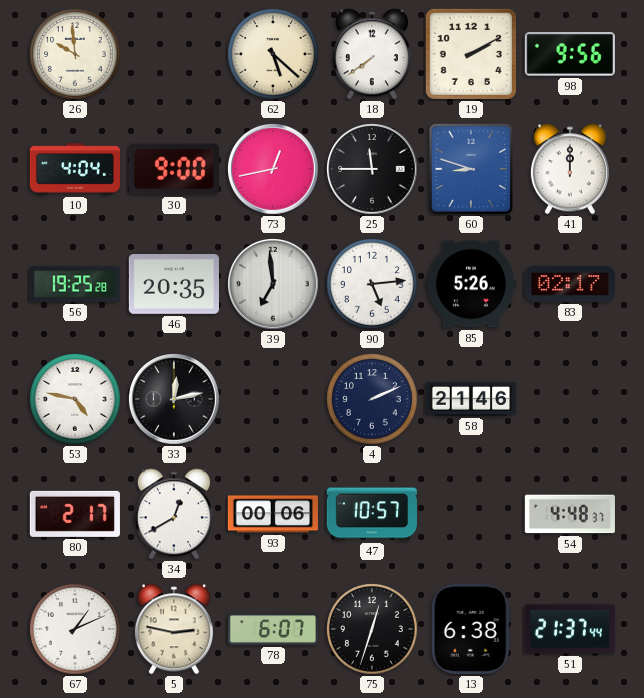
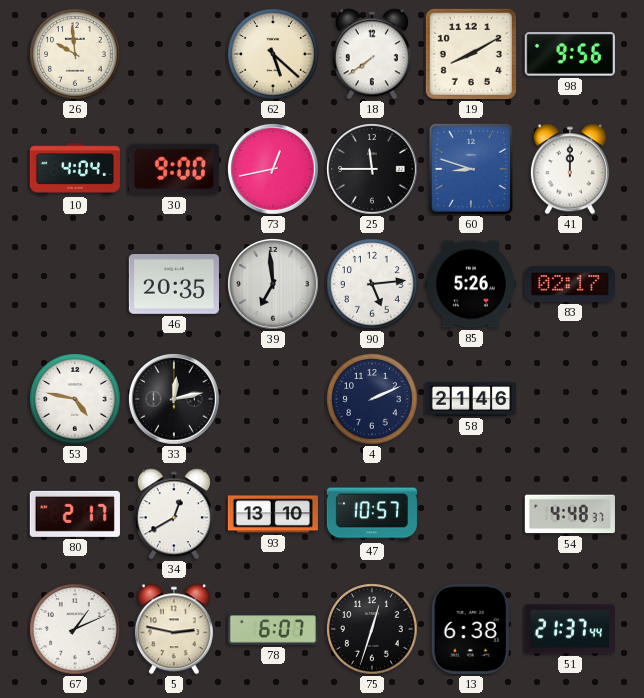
19: 2:10 -> 8:10
56: 19:25 -> none
93: 00:06 -> 13:10
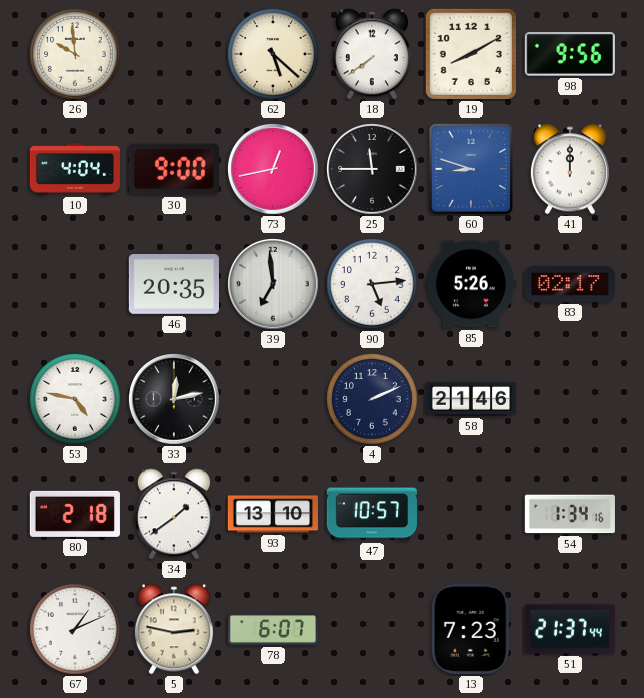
80: 2:17 -> 2:18
34: 12:40 -> 1:39
54: 4:48 -> 1:34
75: 12:33 -> none
13: 6:38 -> 7:23
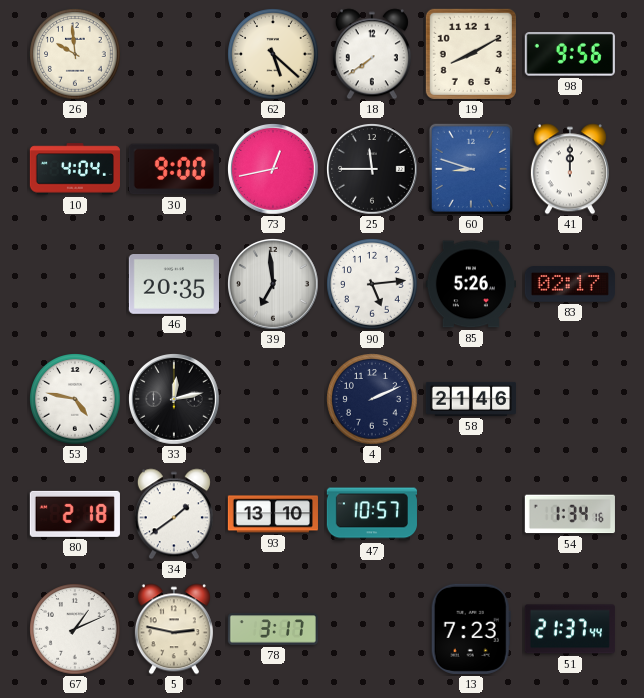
78: 6:07 -> 3:17
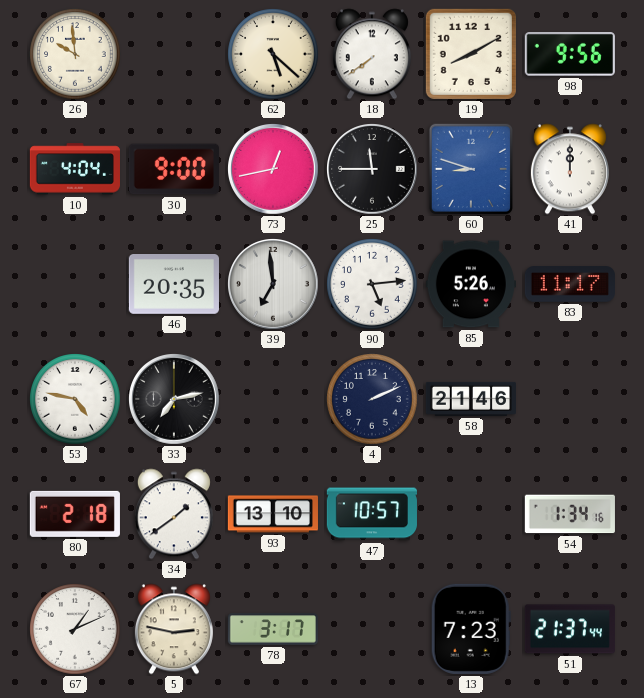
83: 02:17 -> 11:17
33: 12:13 -> 7:13
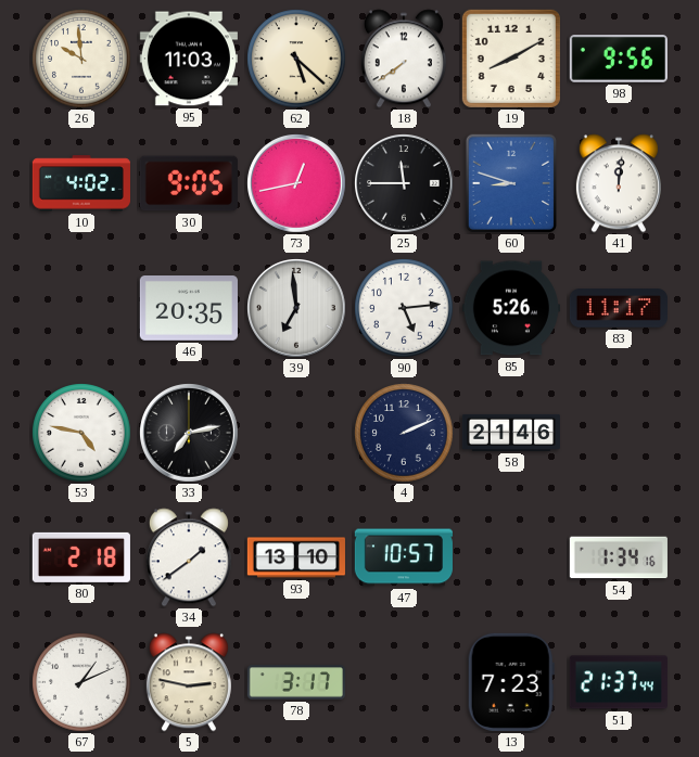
95: none -> 11:03
10: 4:04 -> 4:02
30: 9:00 -> 9:05
41: 12:00 -> 12:01
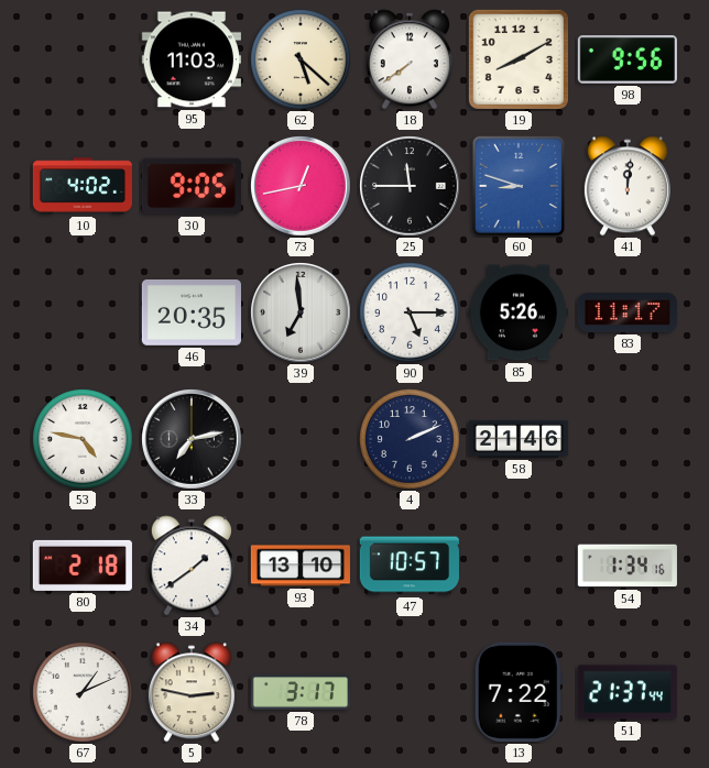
26: 9:59 -> none
90: 5:14 -> 5:15
13: 7:23 -> 7:22
